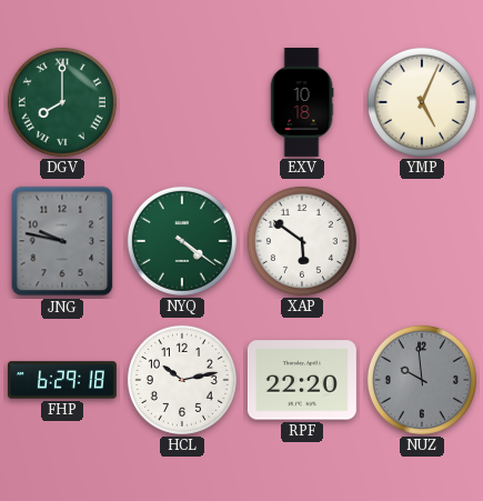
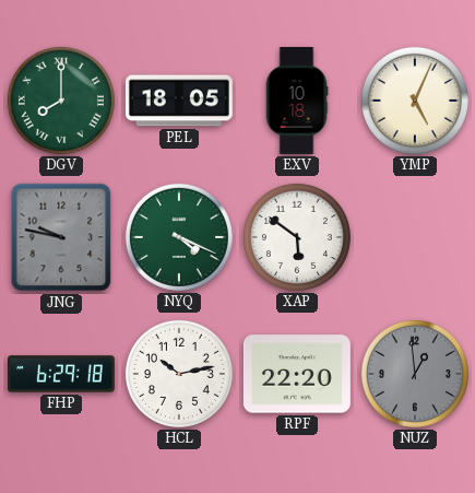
PEL: none -> 18:05
NYQ: 4:21 -> 4:19
NUZ: 9:59 -> 12:59
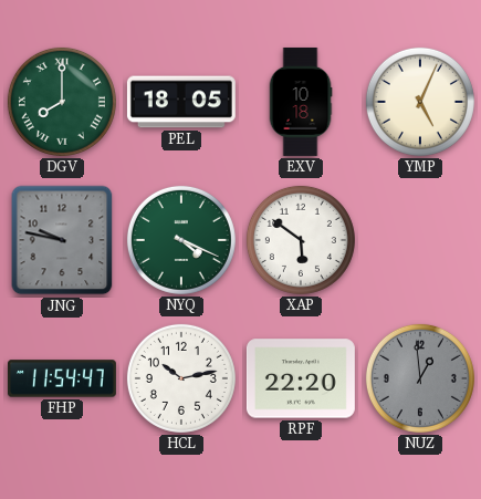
FHP: 6:29 -> 11:54
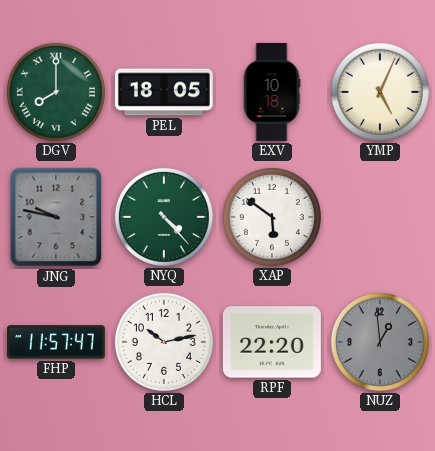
NYQ: 4:19 -> 4:23
FHP: 11:54 -> 11:57
